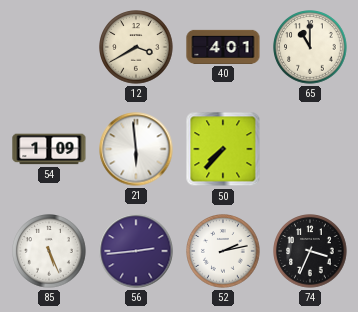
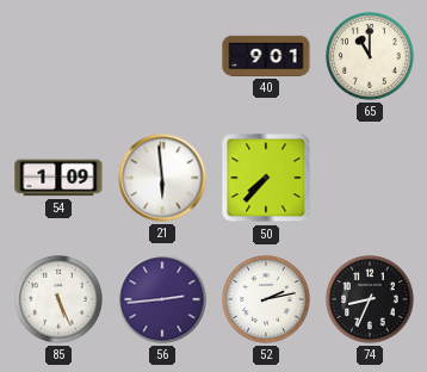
12: 3:40 -> none
40: 4:01 -> 9:01
74: 3:34 -> 8:34
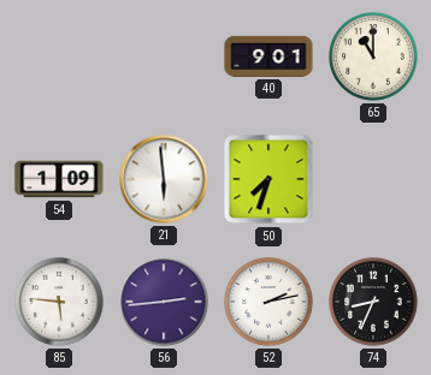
50: 7:37 -> 7:33
85: 5:26 -> 5:46
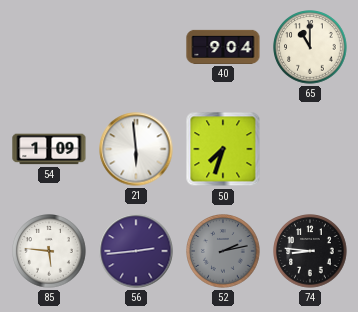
40: 9:01 -> 9:04
52 dial: white -> grey
74: 8:34 -> 8:46
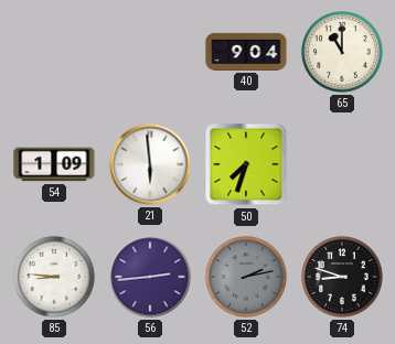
85: 5:46 -> 8:46
74: 8:46 -> 8:48
